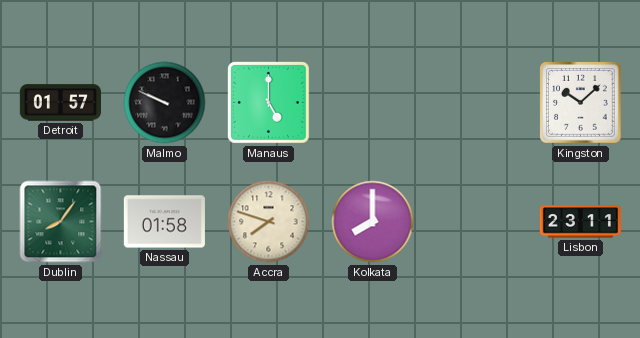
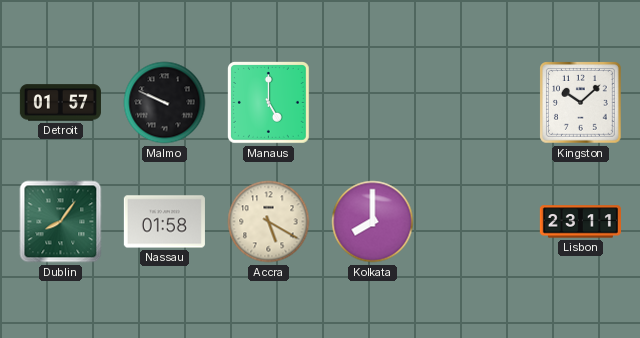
Accra: 7:48 -> 5:20
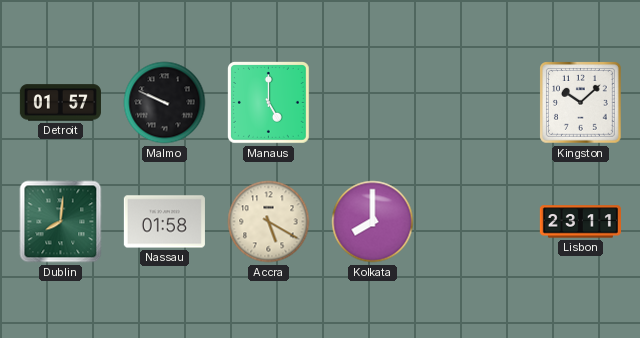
Dublin: 8:06 -> 8:01
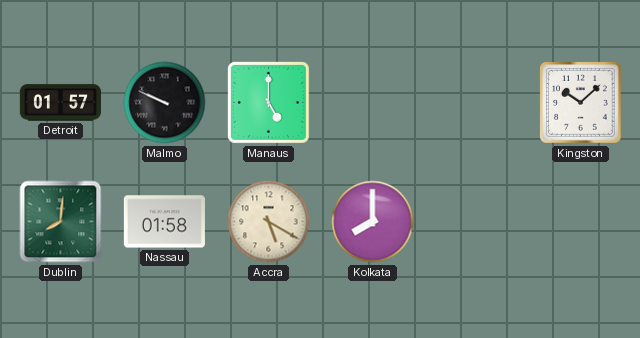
Lisbon: 23:11 -> none
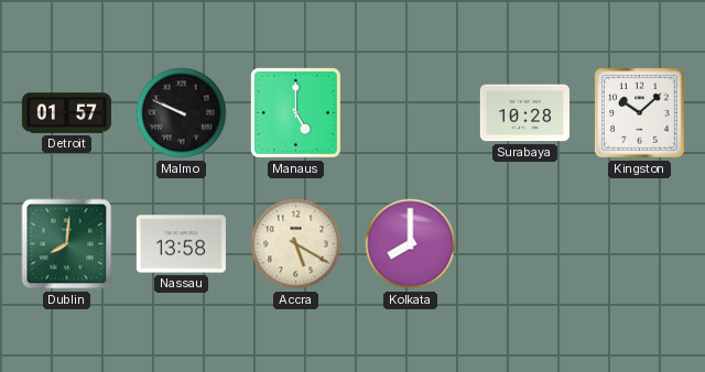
Surabaya: none -> 10:28
Nassau: 01:58 -> 13:58
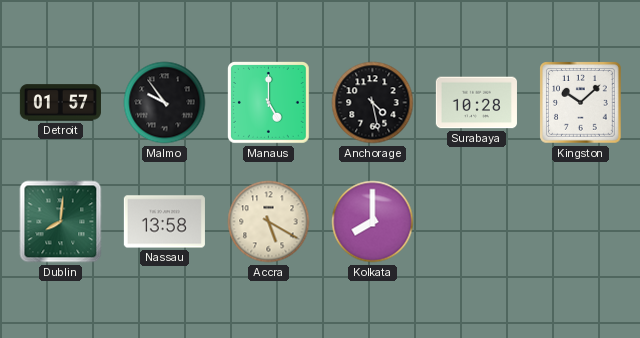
Malmo: 9:49 -> 9:54
Anchorage: none -> 4:28
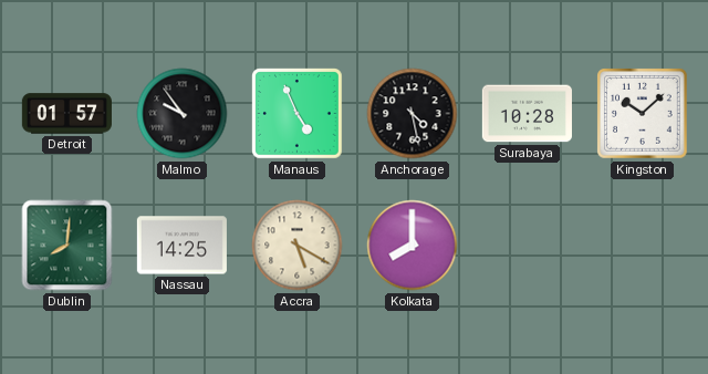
Manaus: 5:00 -> 4:56
Nassau: 13:58 -> 14:25
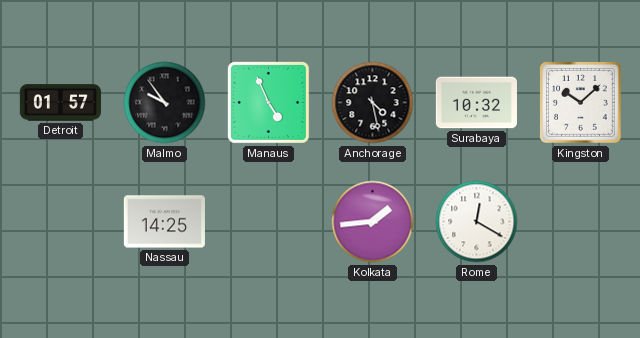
Surabaya: 10:28 -> 10:32
Dublin: 8:01 -> none
Accra: 5:20 -> none
Kolkata: 8:00 -> 1:44
Rome: none -> 12:20
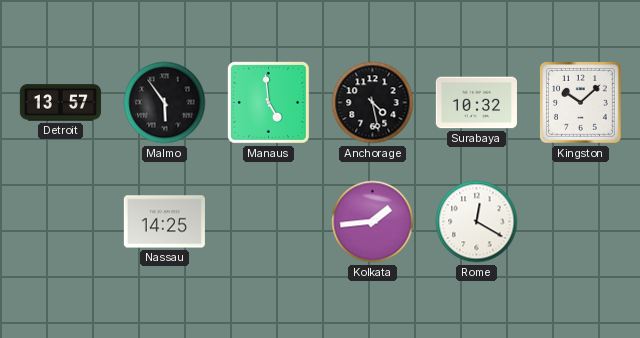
Detroit: 01:57 -> 13:57
Malmo: 9:54 -> 5:54
Manaus: 4:56 -> 4:59
